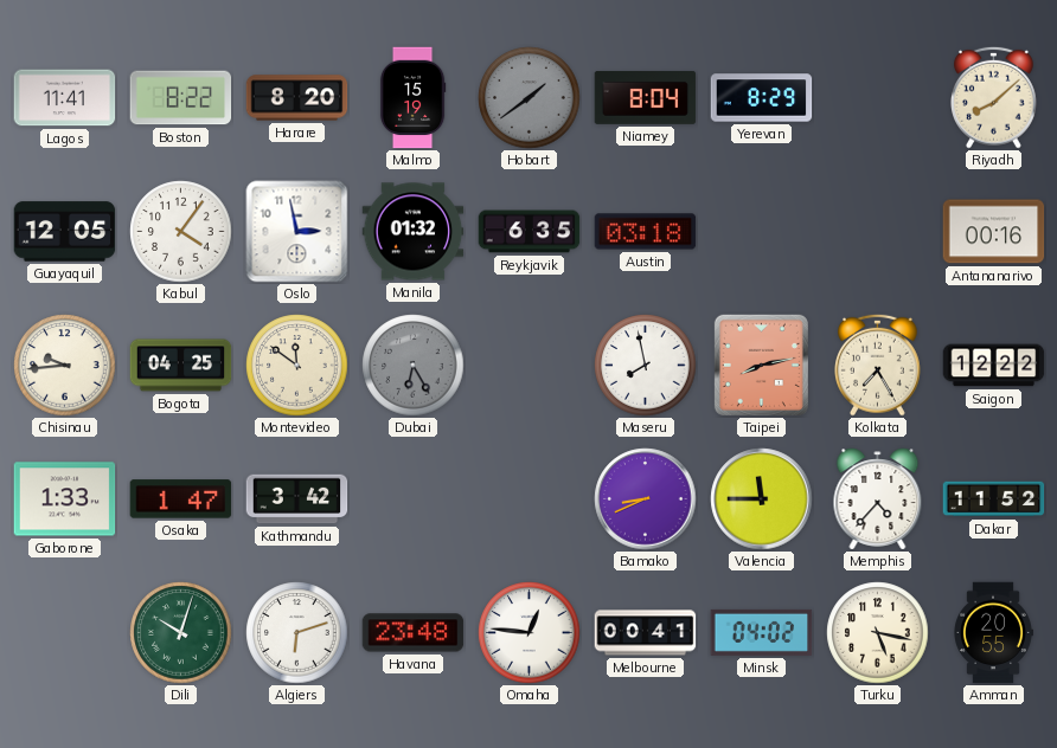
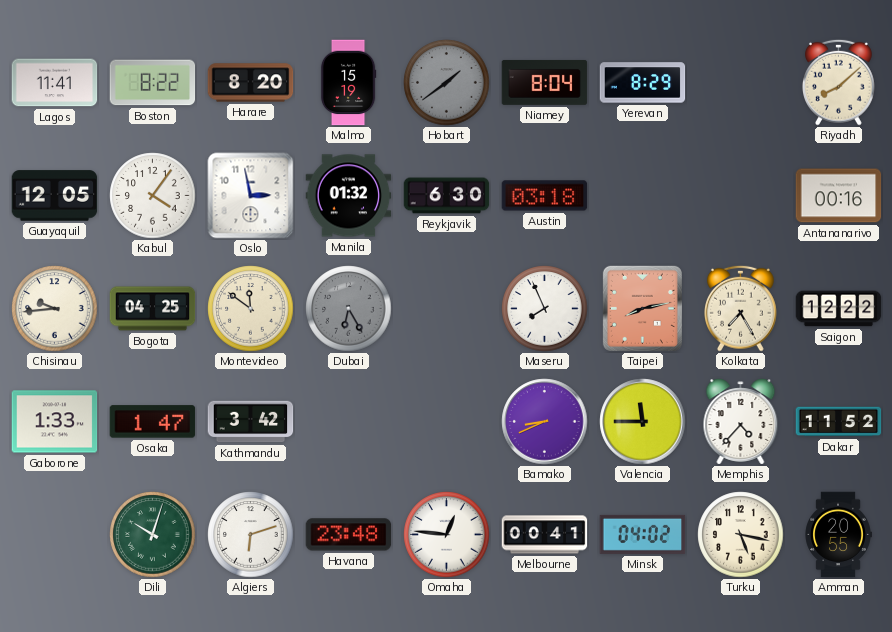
Reykjavik: 6:35 -> 6:30
Maseru: 7:58 -> 7:56
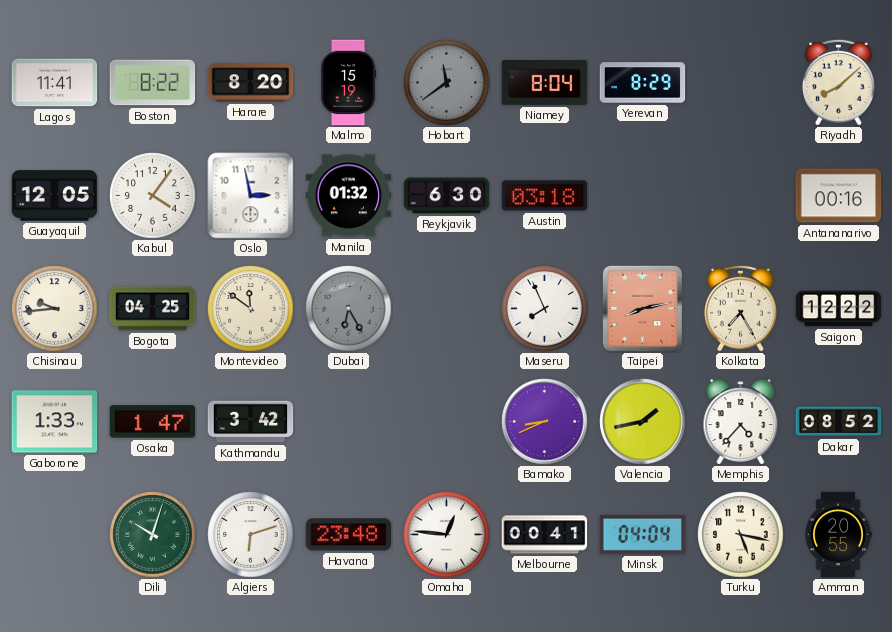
Hobart: 1:39 -> 11:39
Valencia: 11:45 -> 1:43
Dakar: 11:52 -> 08:52
Minsk: 04:02 -> 04:04
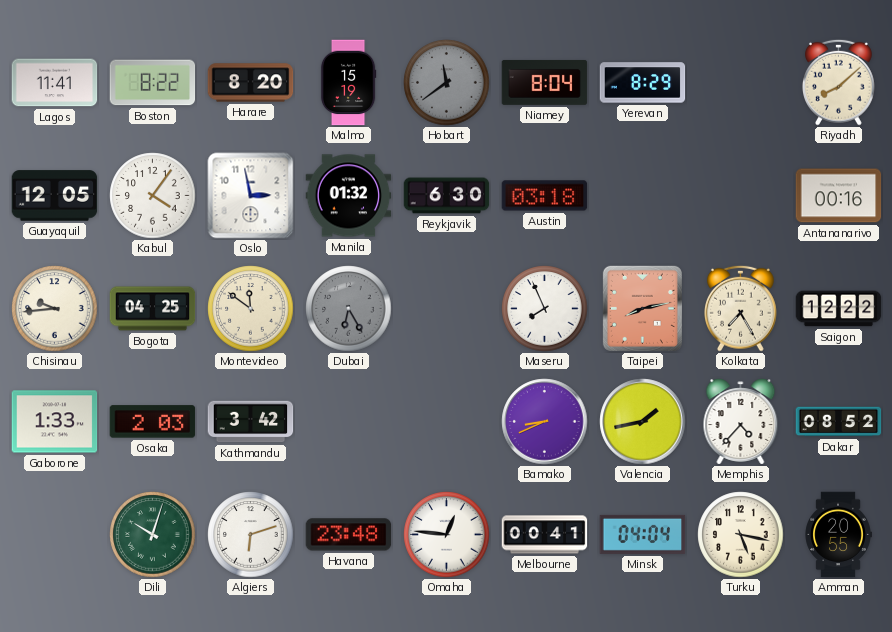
Osaka: 1:47 -> 2:03
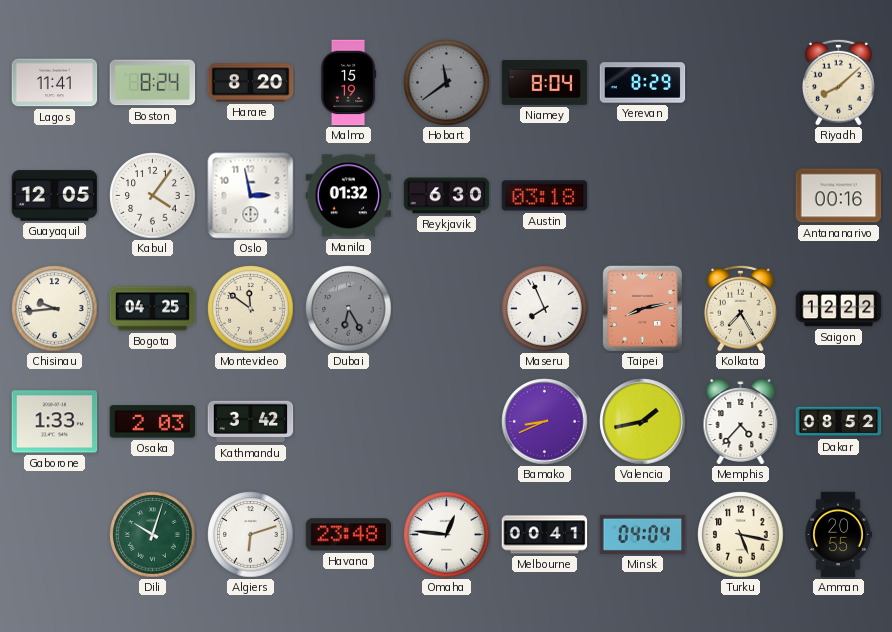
Boston: 8:22 -> 8:24
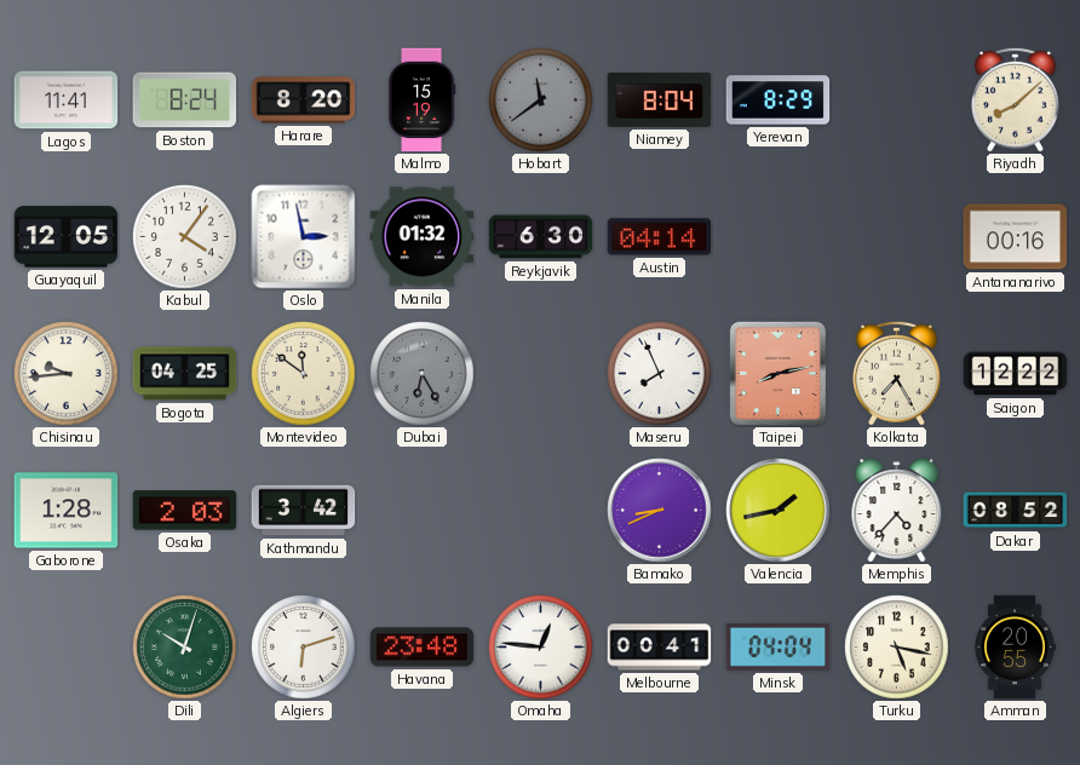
Austin: 03:18 -> 04:14
Gaborone: 1:33 -> 1:28
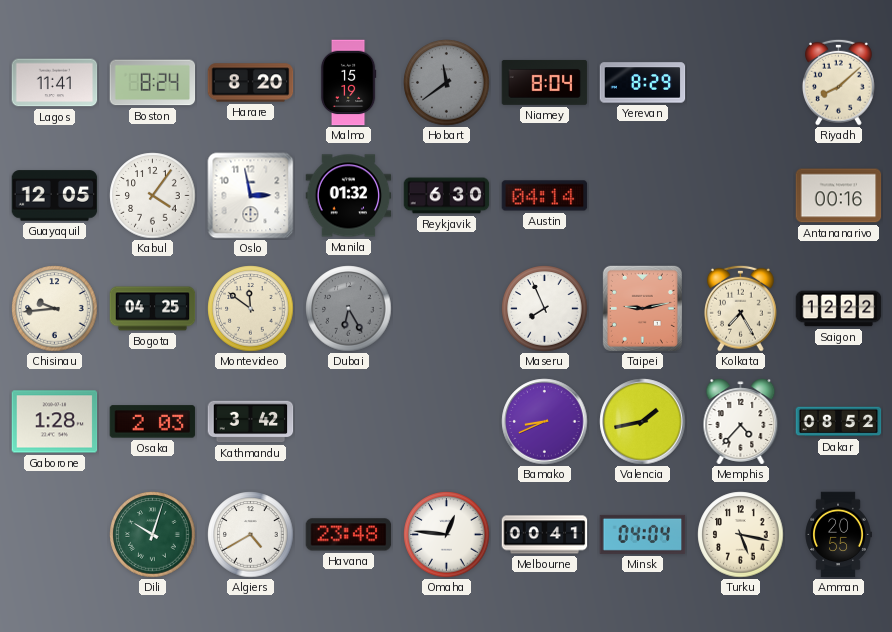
Taipei: 8:13 -> 9:13
Algiers: 6:12 -> 4:40
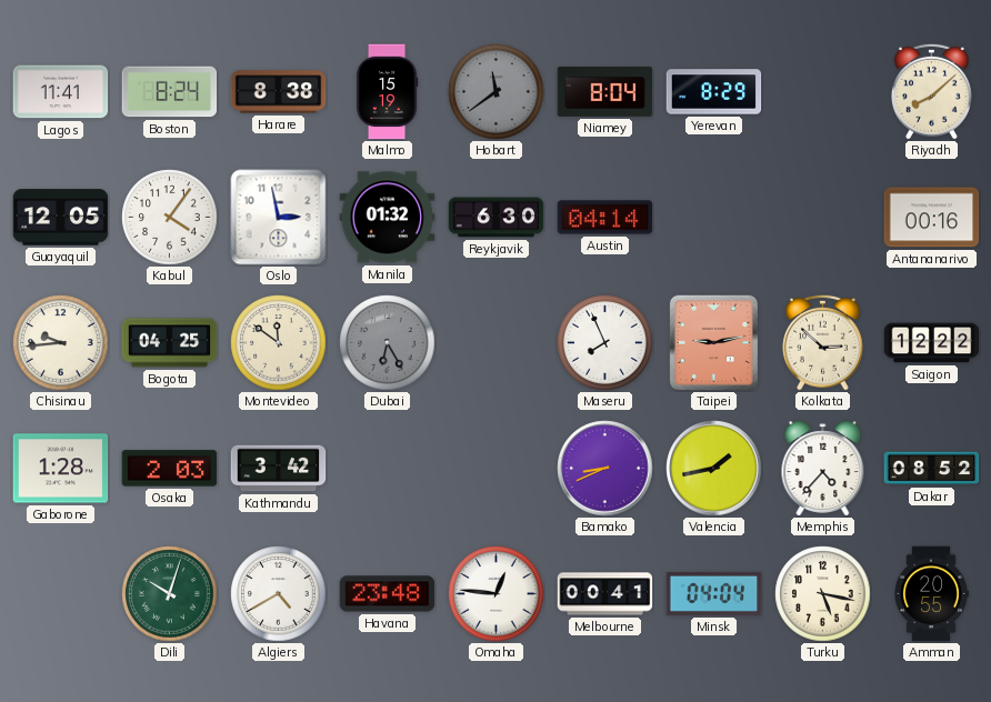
Harare: 8:20 -> 8:38
Kolkata: 7:25 -> 2:52
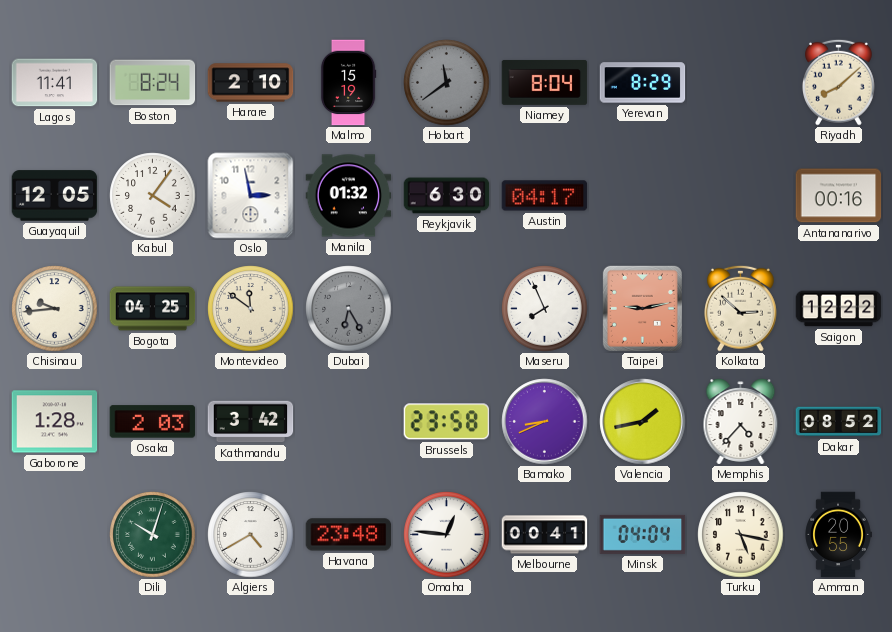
Harare: 8:38 -> 2:10
Austin: 04:14 -> 04:17
Brussels: none -> 23:58
